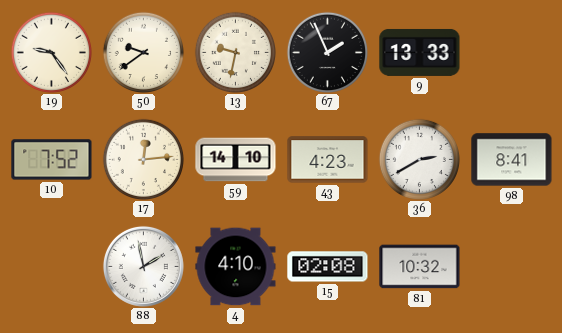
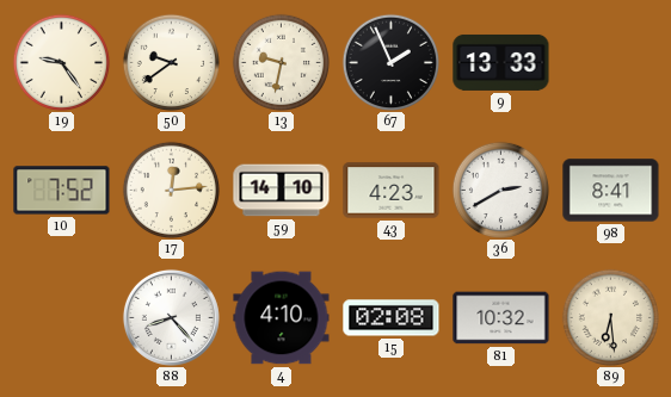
88: 1:58 -> 8:23
89: none -> 6:29
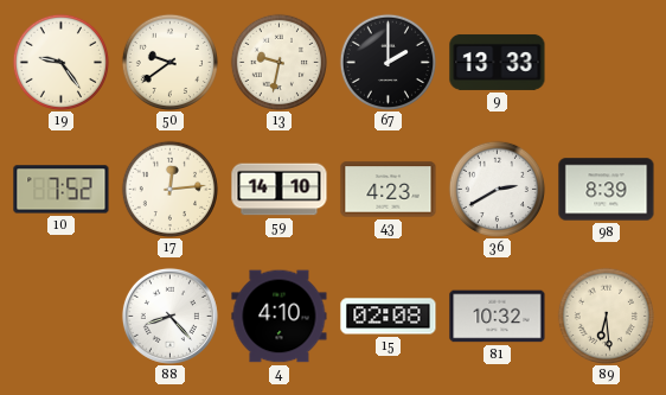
67: 1:56 -> 2:00
98: 8:41 -> 8:39
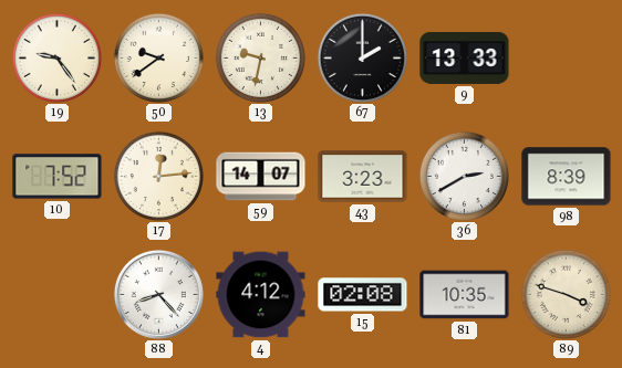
59: 14:10 -> 14:07
43: 4:23 -> 3:23
4: 4:10 -> 4:12
81: 10:32 -> 10:35
89: 6:29 -> 3:48
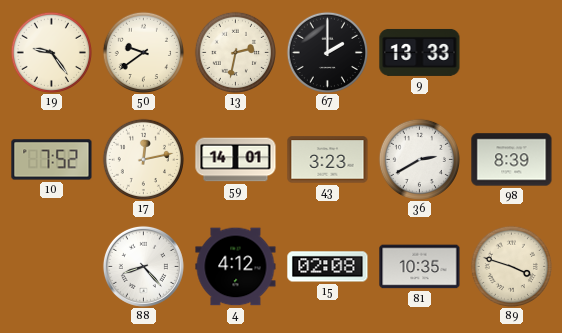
13: 9:32 -> 2:32
17: 12:14 -> 12:13
59: 14:07 -> 14:01
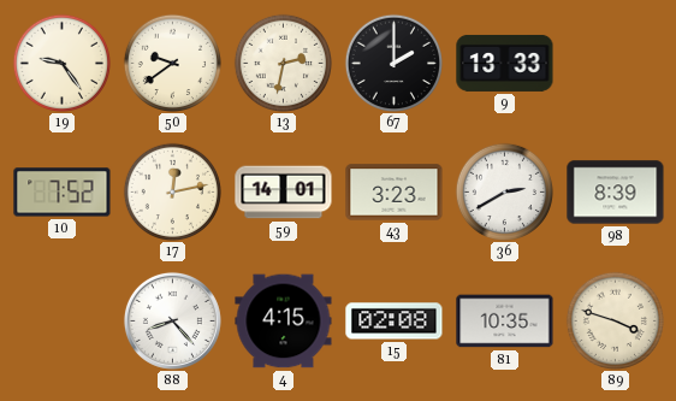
4: 4:12 -> 4:15
